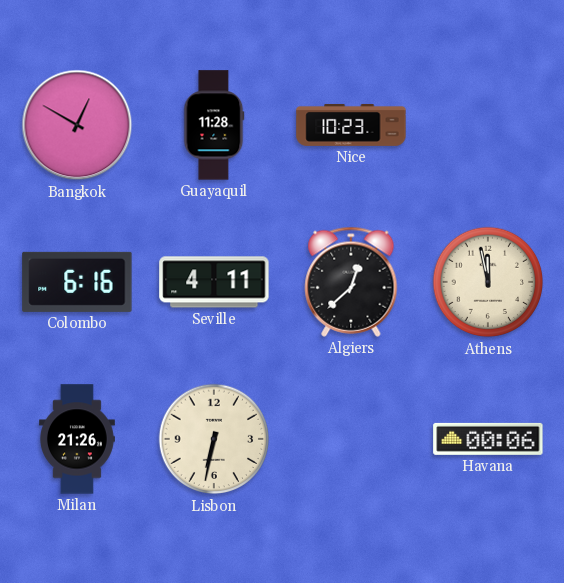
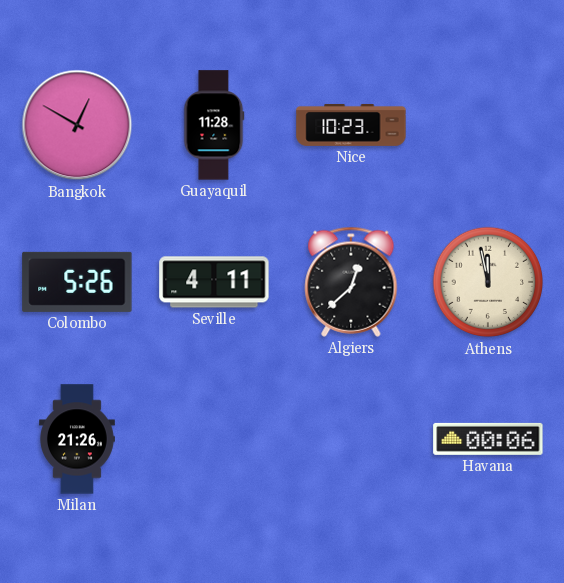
Colombo: 6:16 -> 5:26
Lisbon: 6:32 -> none
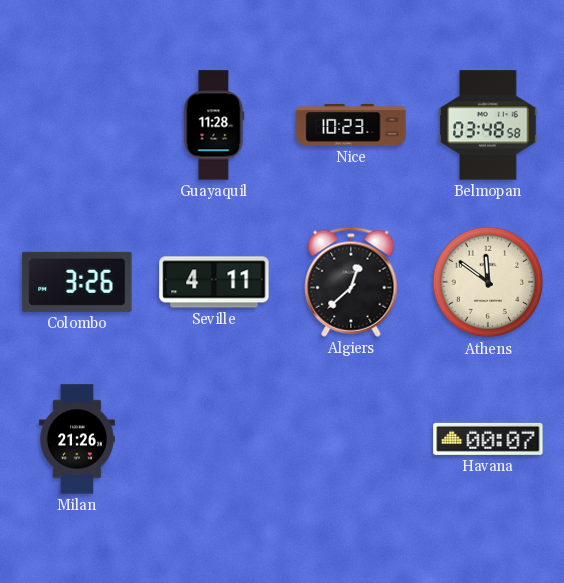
Bangkok: 12:50 -> none
Belmopan: none -> 03:48
Colombo: 5:26 -> 3:26
Athens: 11:58 -> 11:51
Havana: 00:06 -> 00:07
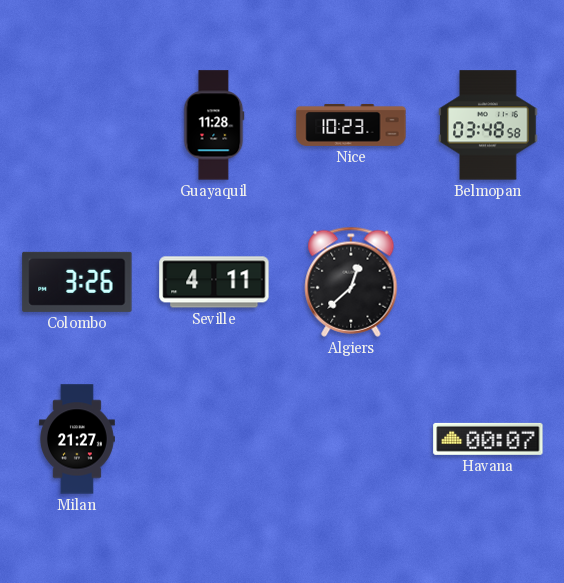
Athens: 11:51 -> none
Milan: 21:26 -> 21:27
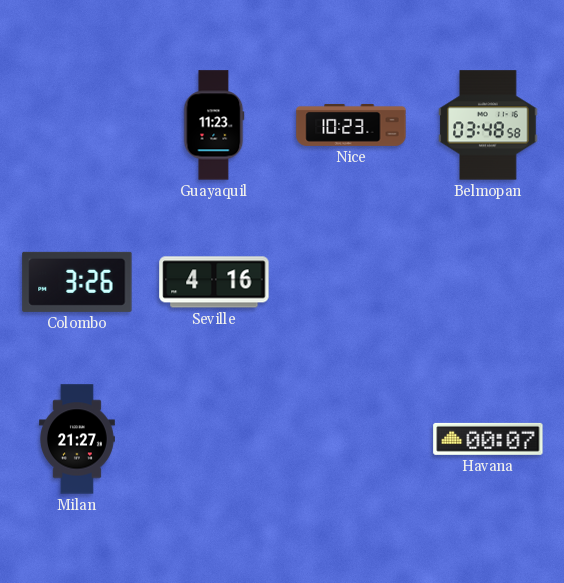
Guayaquil: 11:28 -> 11:23
Seville: 4:11 -> 4:16
Algiers: 12:38 -> none
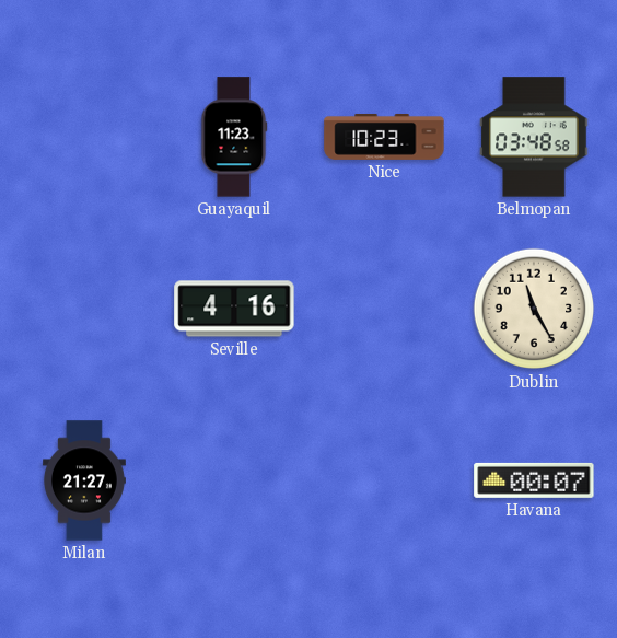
Colombo: 3:26 -> none
Dublin: none -> 11:25
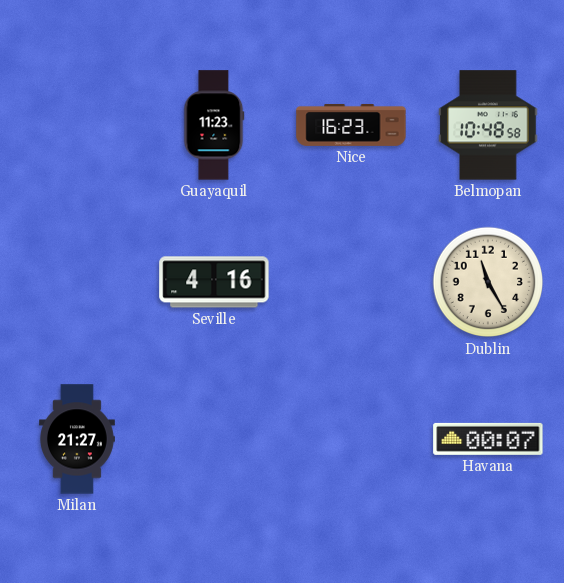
Nice: 10:23 -> 16:23
Belmopan: 03:48 -> 10:48
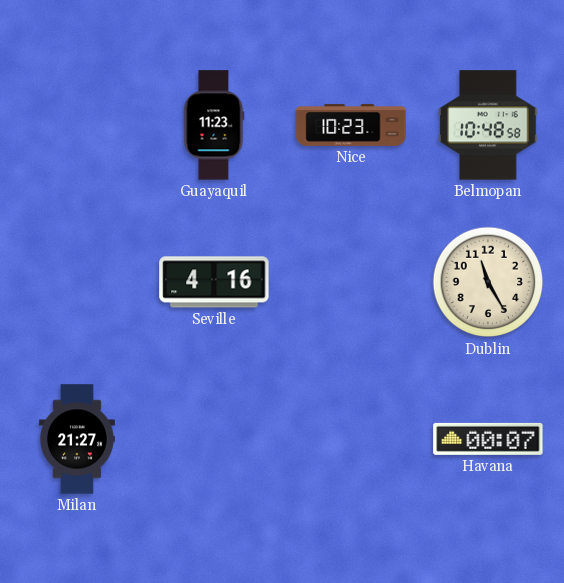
Nice: 16:23 -> 10:23
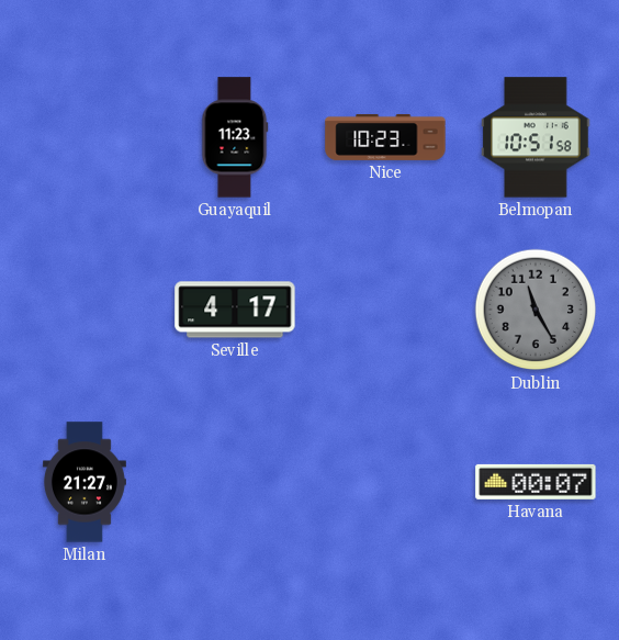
Belmopan: 10:48 -> 10:51
Seville: 4:16 -> 4:17
Dublin dial: cream -> grey
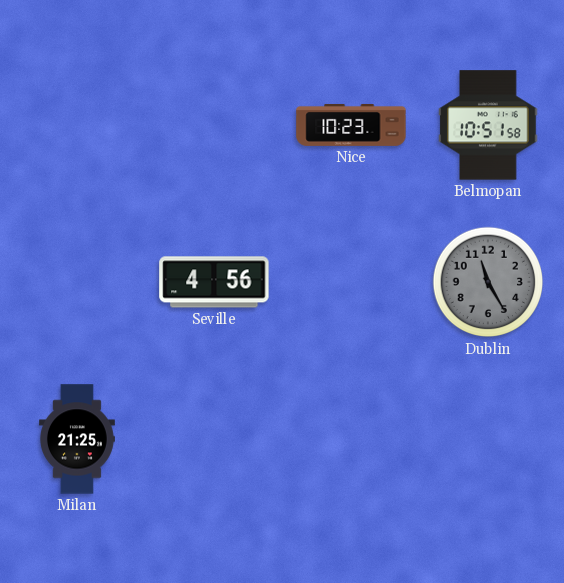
Guayaquil: 11:23 -> none
Seville: 4:17 -> 4:56
Milan: 21:27 -> 21:25
Havana: 00:07 -> none
